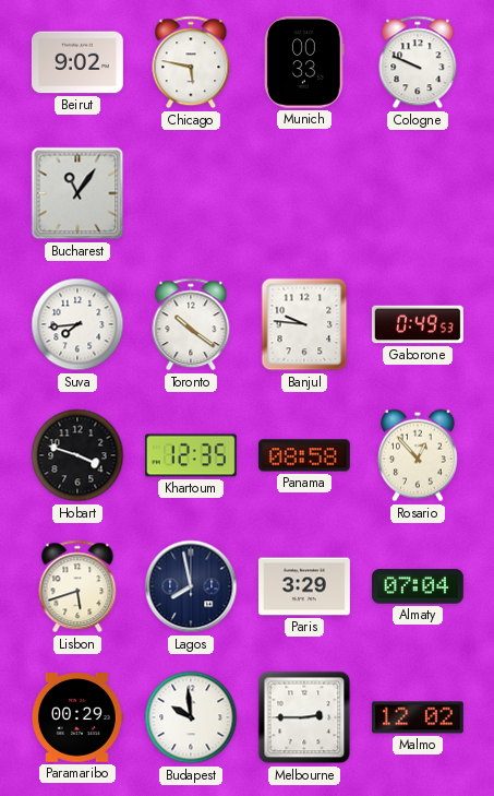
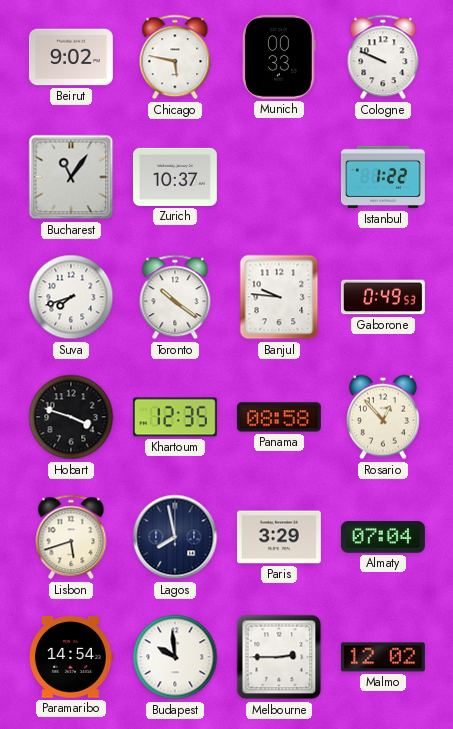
Zurich: none -> 10:37
Istanbul: none -> 1:22
Suva: 7:44 -> 7:42
Paramaribo: 00:29 -> 14:54
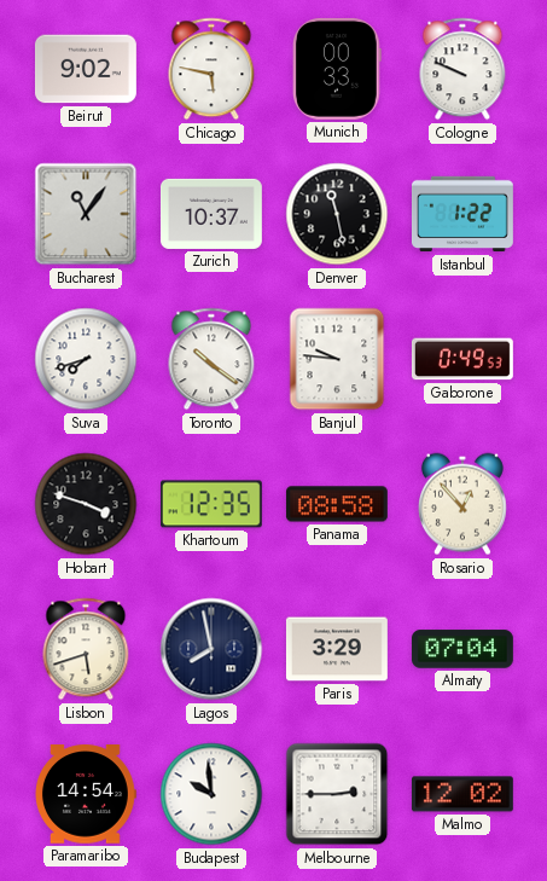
Denver: none -> 11:28
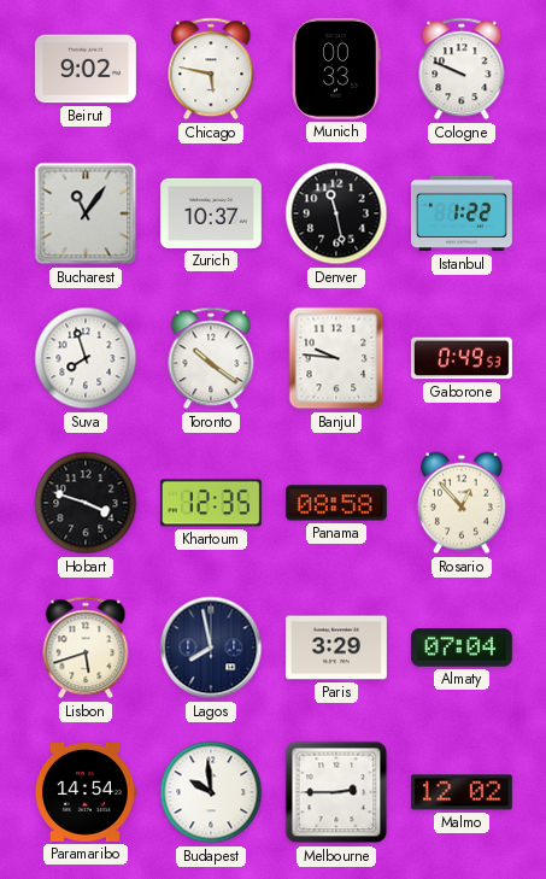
Suva: 7:42 -> 7:57
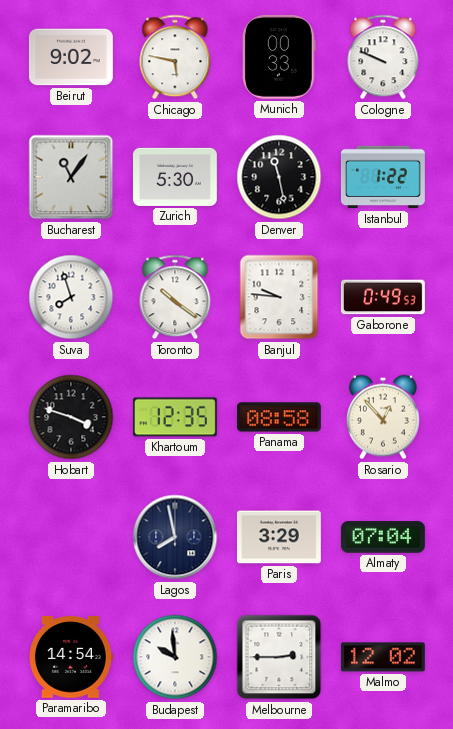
Zurich: 10:37 -> 5:30
Lisbon: 5:42 -> none
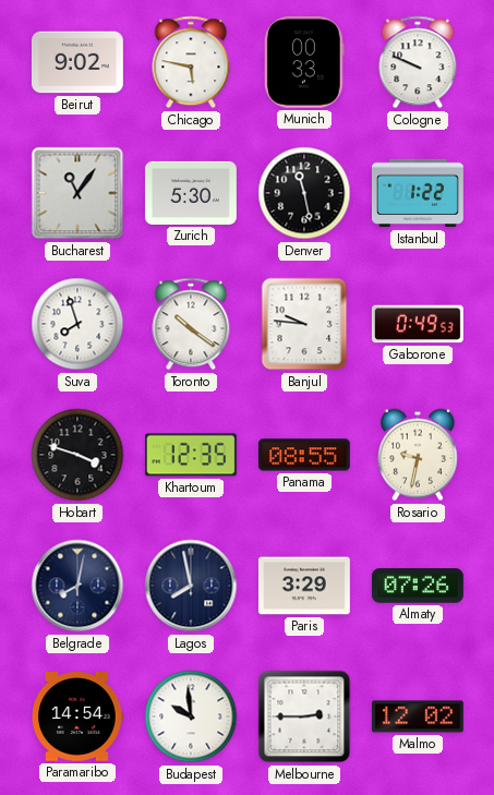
Panama: 08:58 -> 08:55
Rosario: 12:53 -> 9:32
Belgrade: none -> 8:02
Almaty: 07:04 -> 07:26
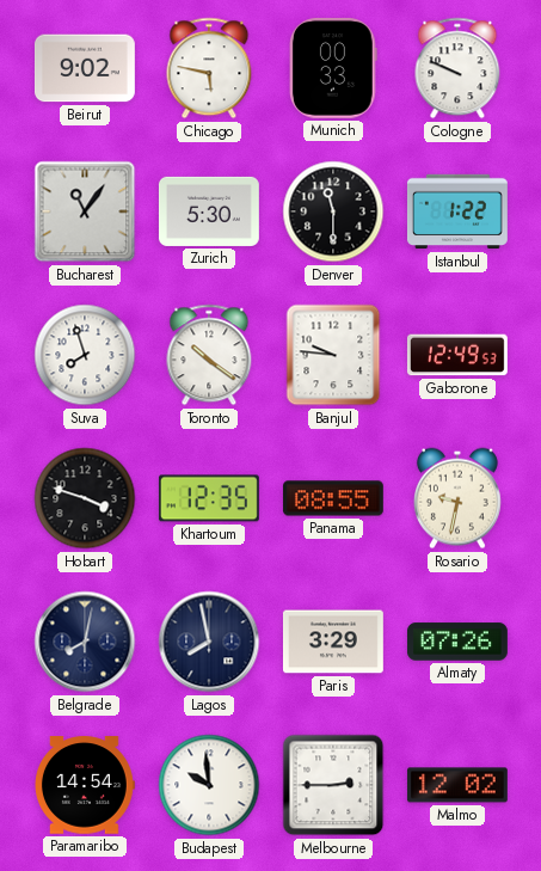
Denver: 11:28 -> 11:30
Gaborone: 0:49 -> 12:49
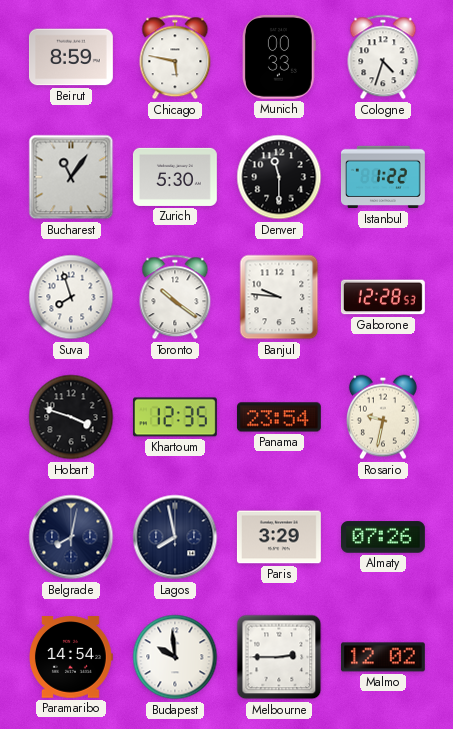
Beirut: 9:02 -> 8:59
Cologne: 9:49 -> 4:33
Gaborone: 12:49 -> 12:28
Panama: 08:55 -> 23:54
